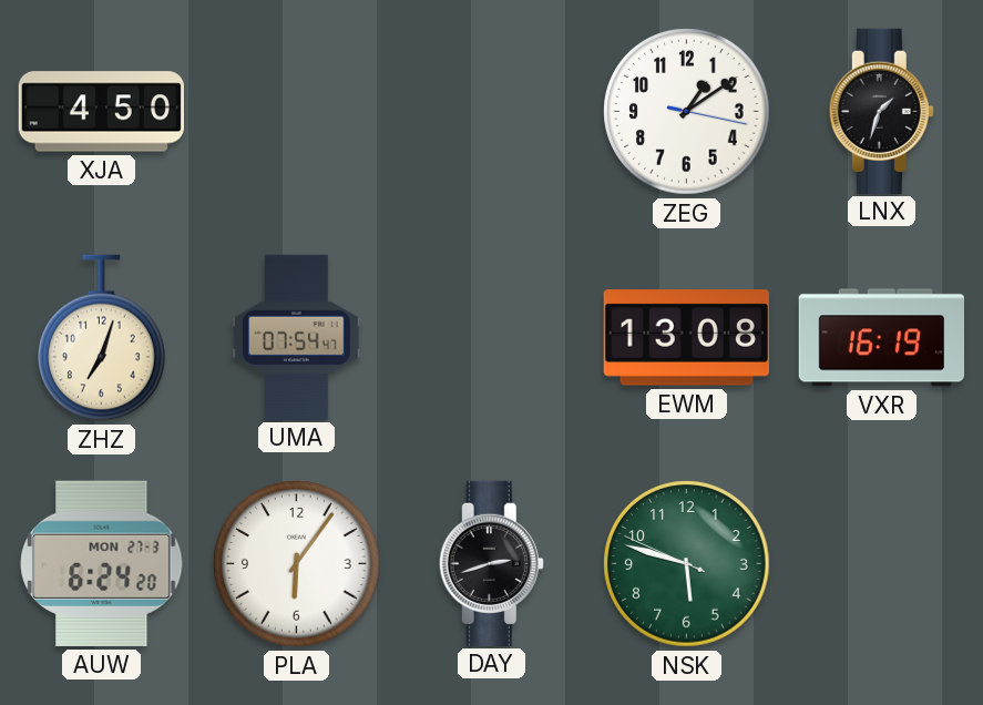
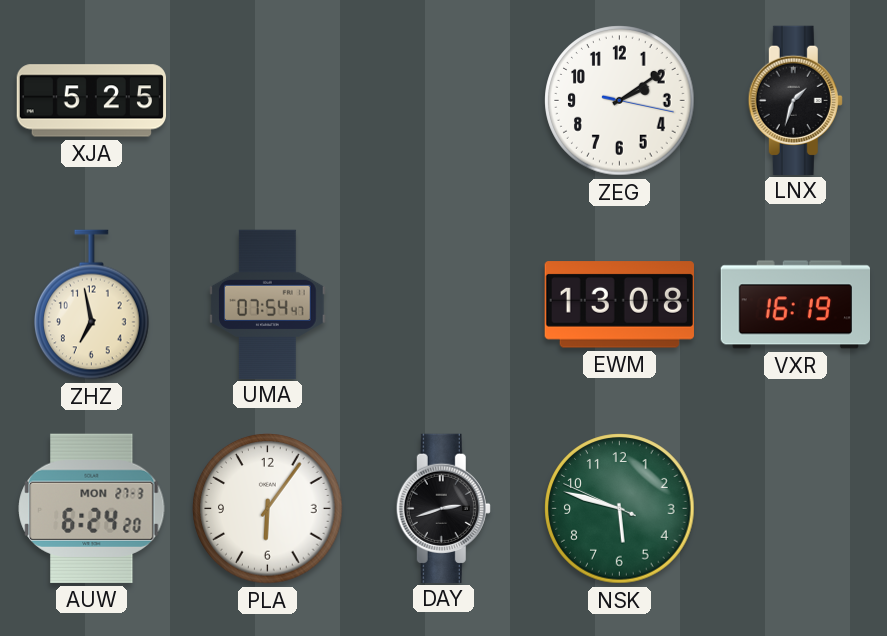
XJA: 4:50 -> 5:25
ZEG: 1:09 -> 2:09
ZHZ: 7:03 -> 6:58
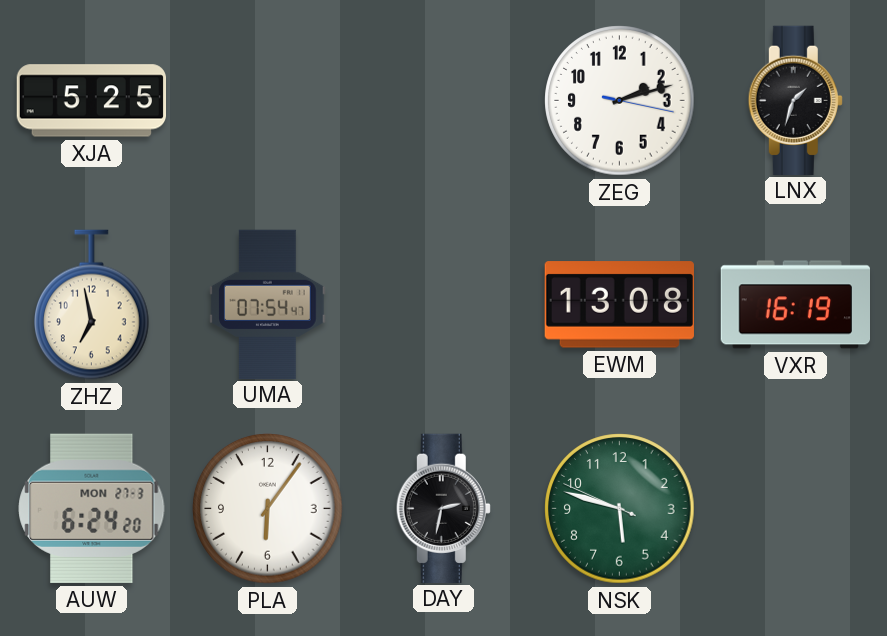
ZEG: 2:09 -> 2:12
DAY: 2:42 -> 2:32
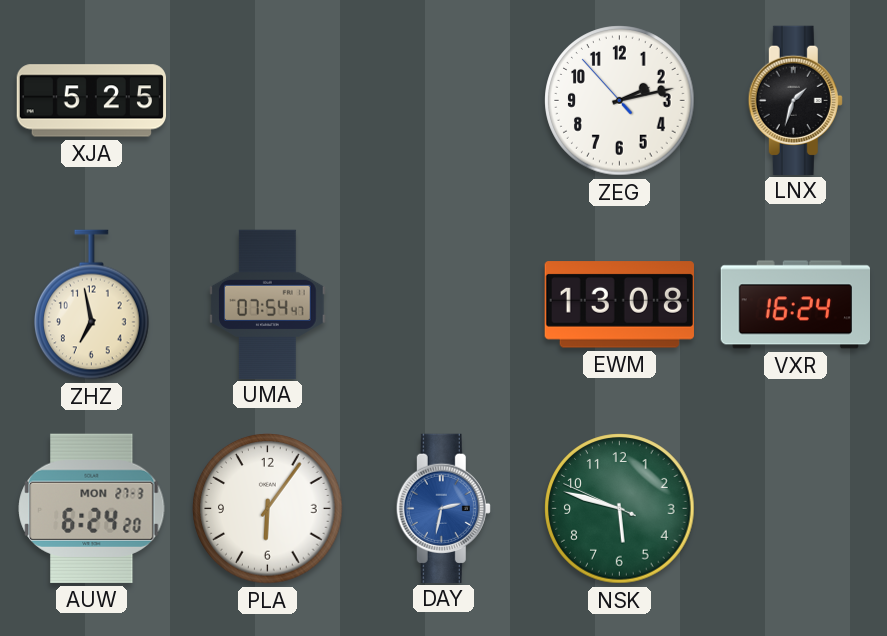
ZEG: 2:12:17 -> 2:12:53
VXR: 16:19 -> 16:24
DAY dial: black -> blue
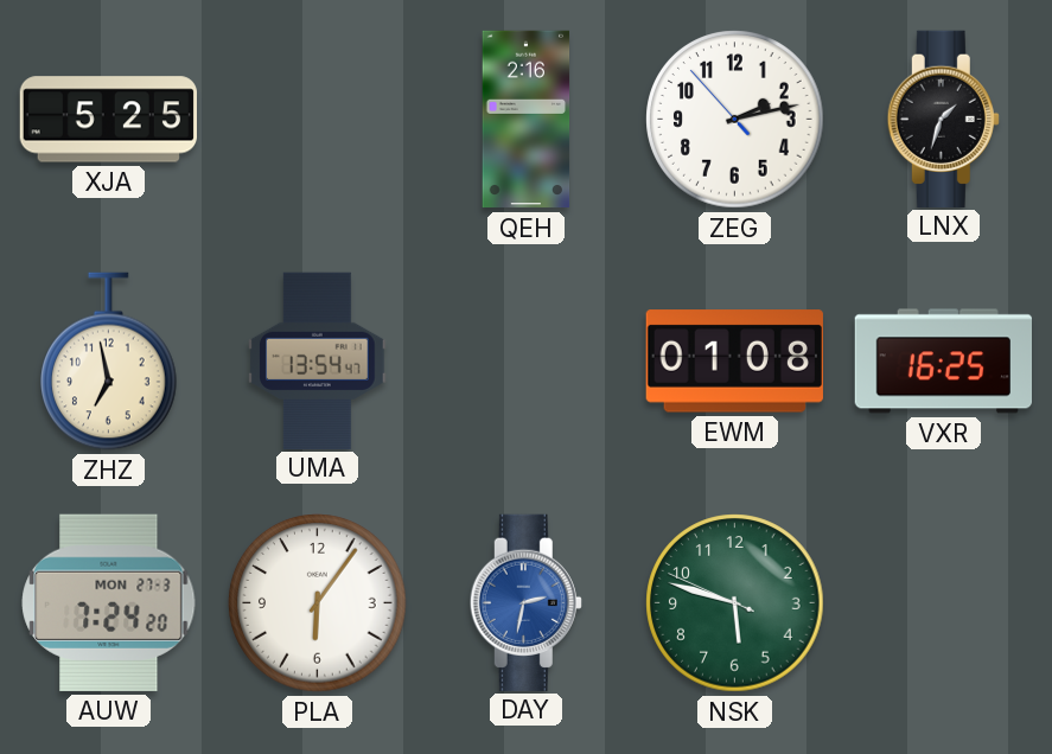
QEH: none -> 2:16
UMA: 07:54 -> 13:54
EWM: 13:08 -> 01:08
VXR: 16:24 -> 16:25
AUW: 6:24 -> 7:24
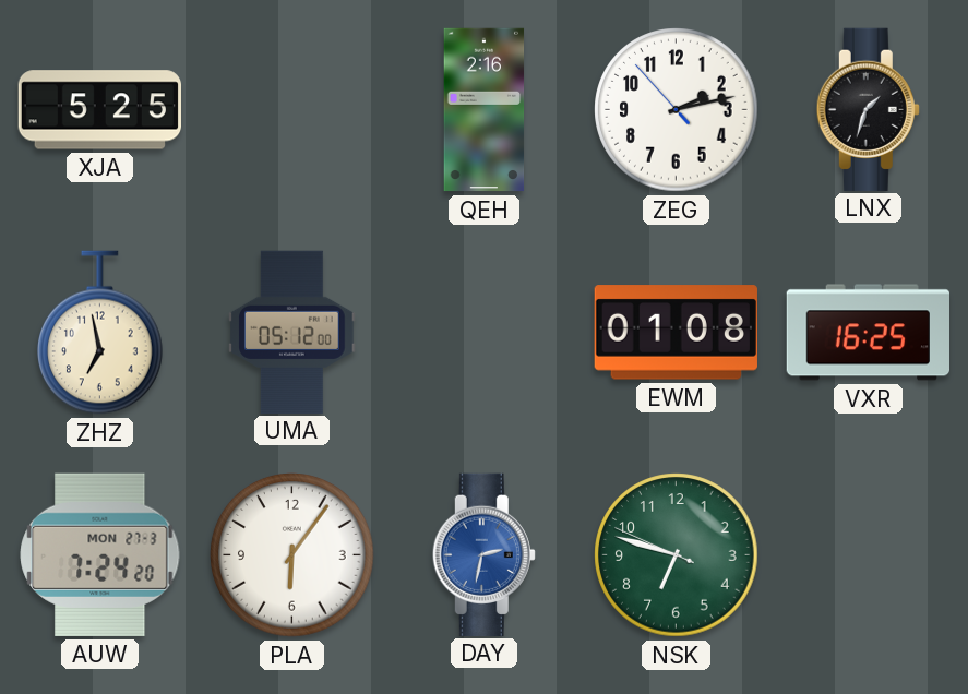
UMA: 13:54 -> 05:12
NSK: 5:47 -> 6:47
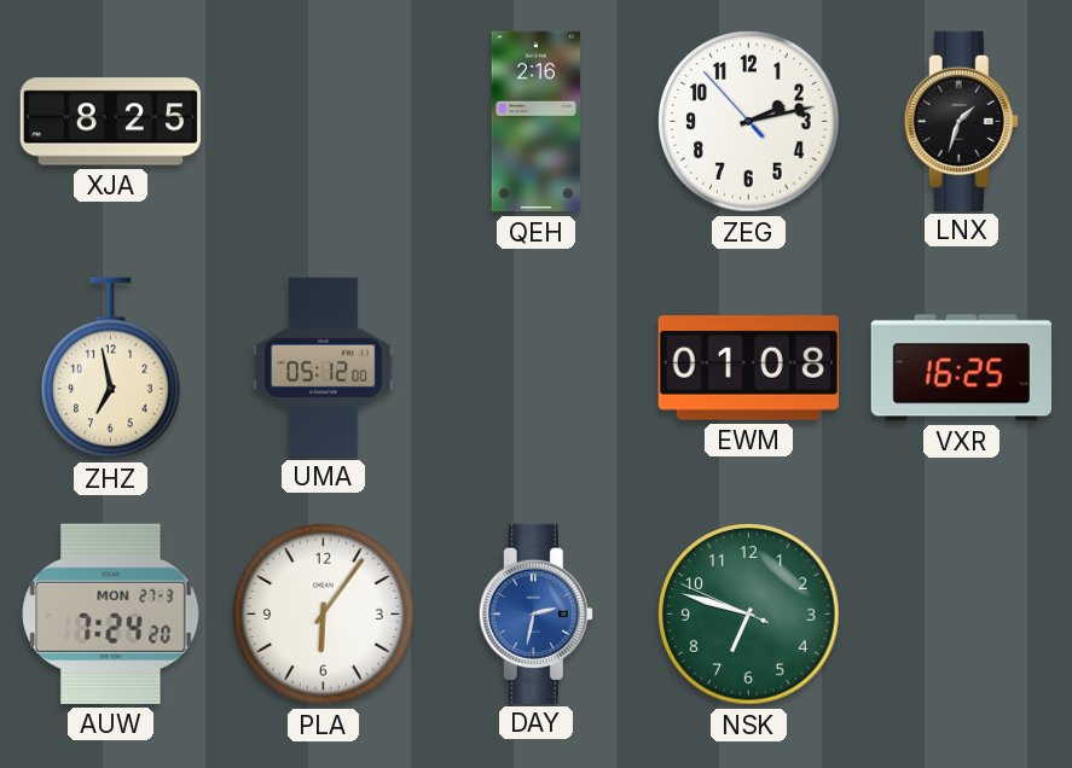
XJA: 5:25 -> 8:25
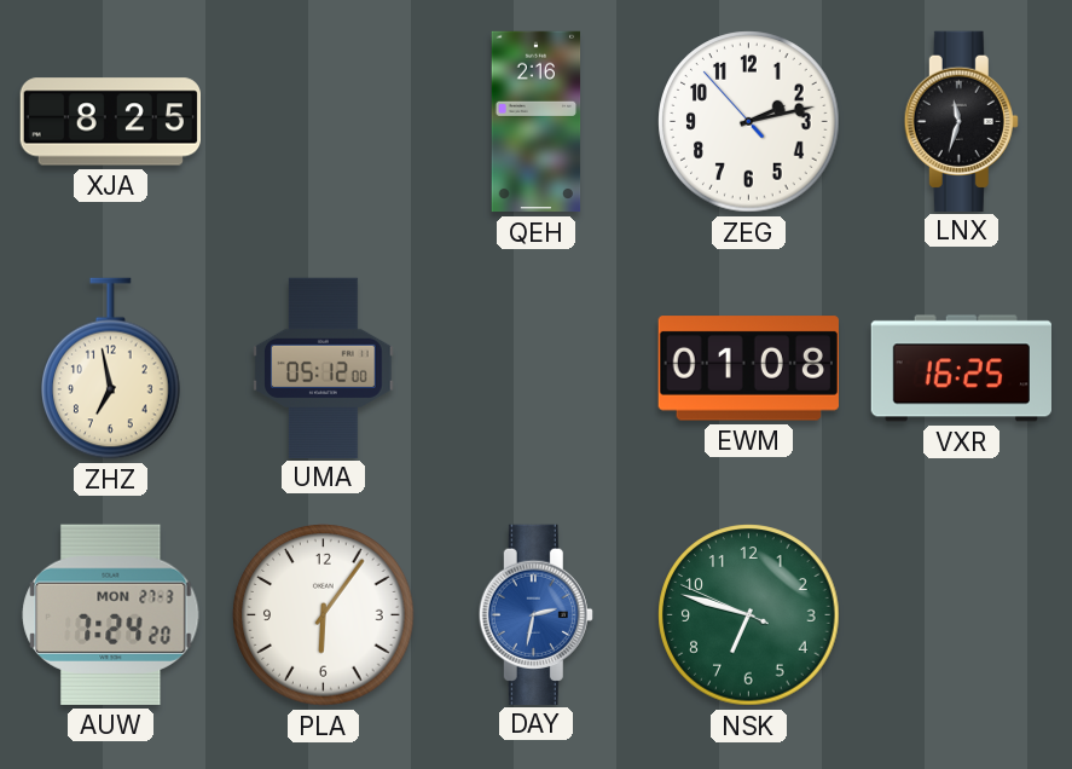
LNX: 1:33 -> 11:33
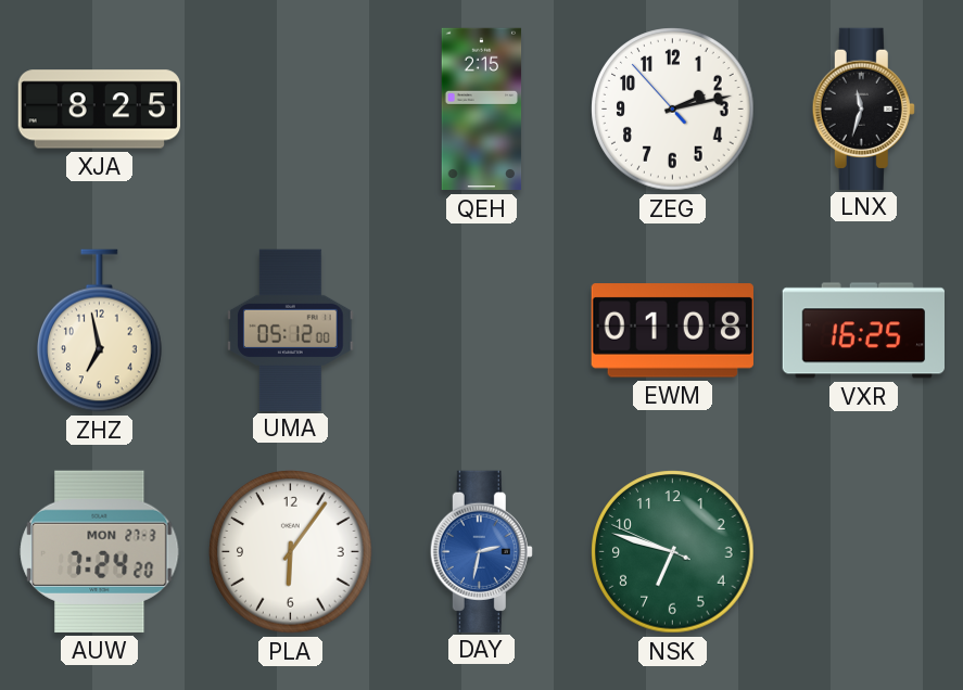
QEH: 2:16 -> 2:15
